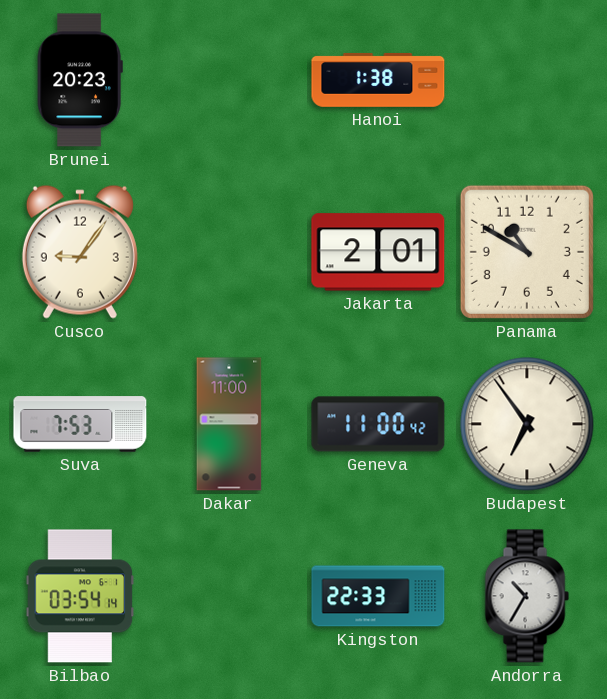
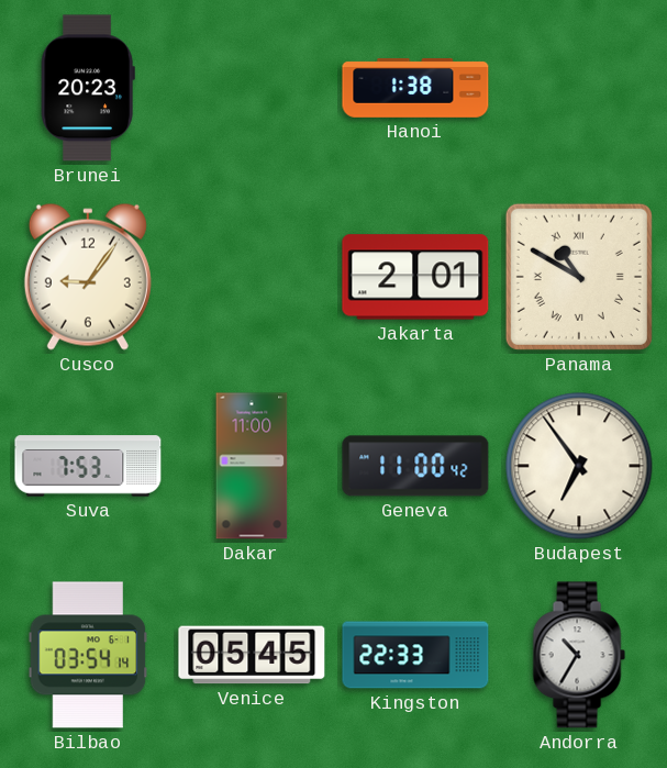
Panama numerals: Arabic -> Roman
Venice: none -> 05:45
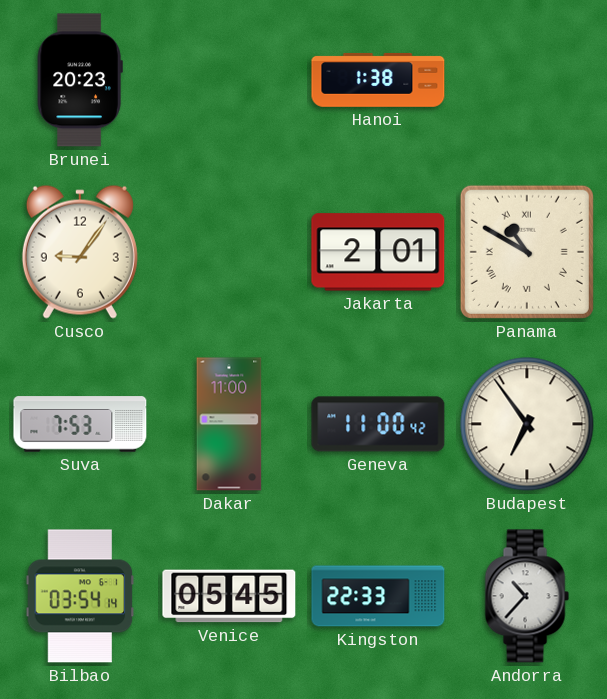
Andorra: 10:35 -> 10:37
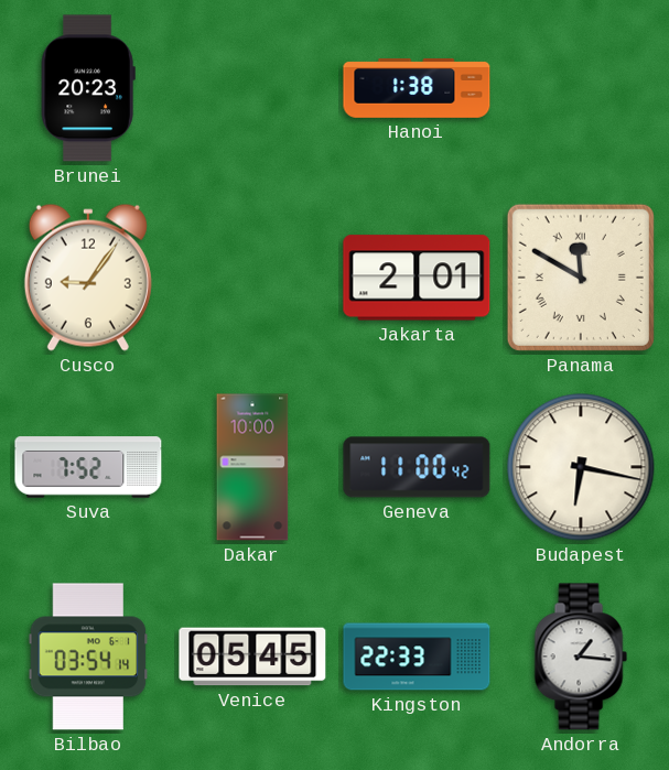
Panama: 10:50 -> 11:50
Suva: 7:53 -> 7:52
Dakar: 11:00 -> 10:00
Budapest: 6:54 -> 6:17
Andorra: 10:37 -> 1:16
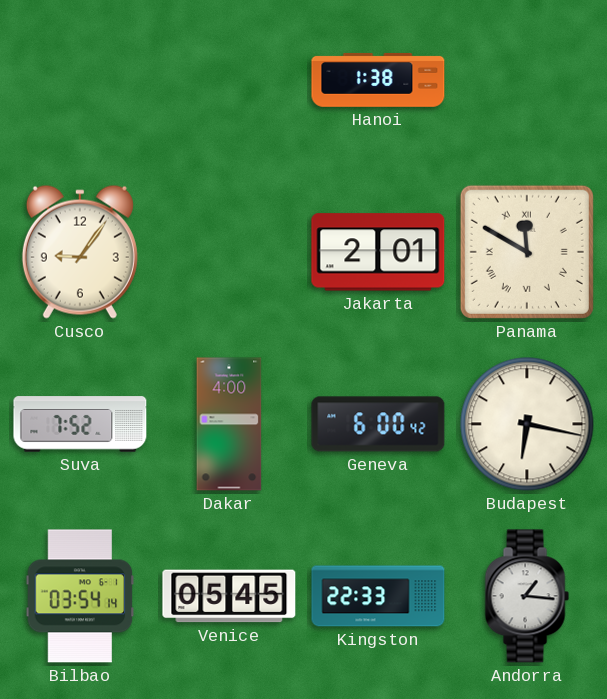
Brunei: 20:23 -> none
Dakar: 10:00 -> 4:00
Geneva: 11:00 -> 6:00
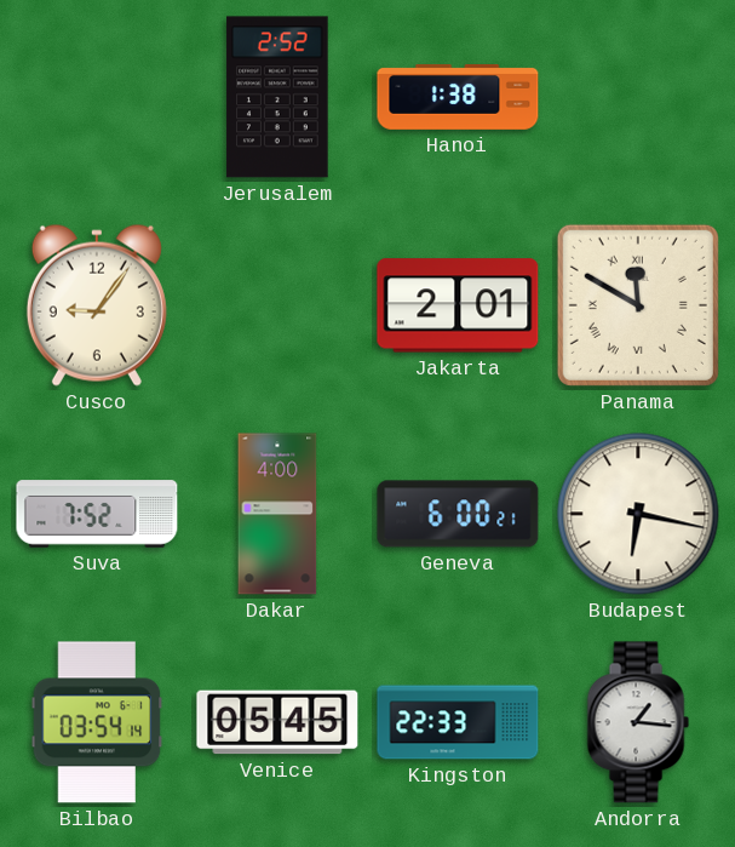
Jerusalem: none -> 2:52
Geneva: 6:00:42 -> 6:00:21
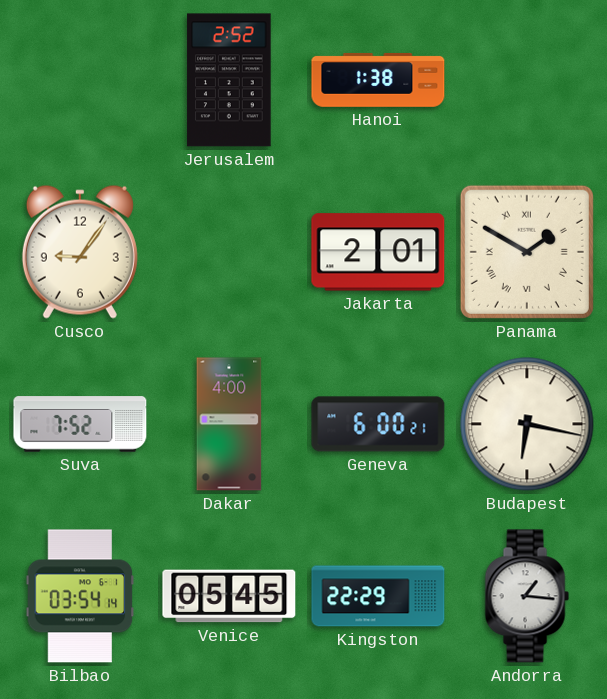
Panama: 11:50 -> 1:50
Kingston: 22:33 -> 22:29
